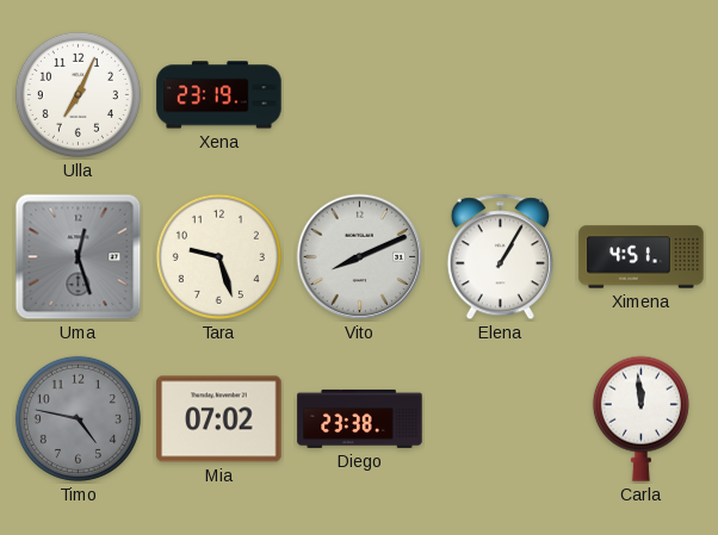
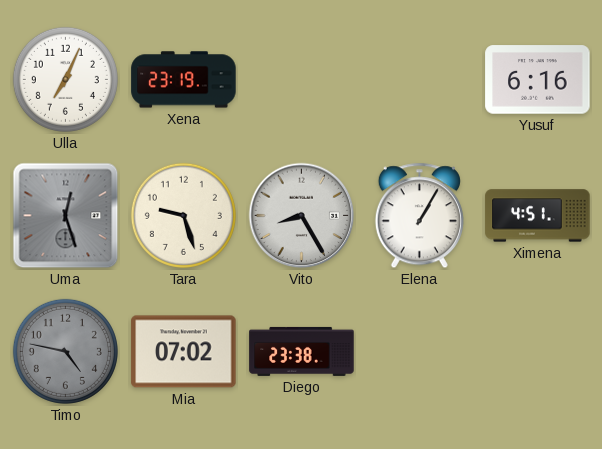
Yusuf: none -> 6:16
Vito: 8:11 -> 8:25
Carla: 11:59 -> none
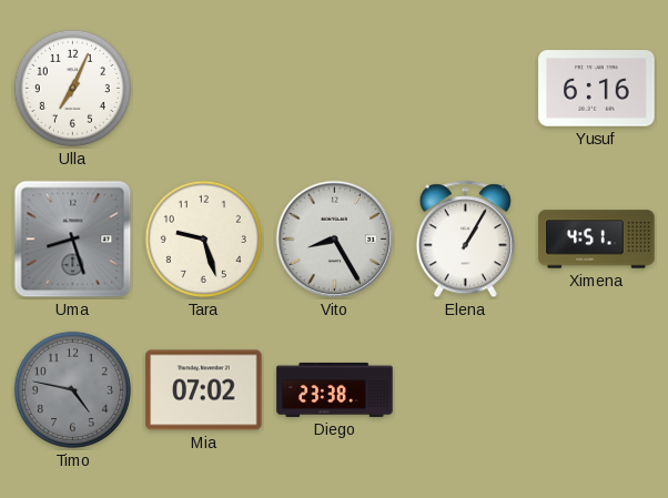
Xena: 23:19 -> none
Uma: 12:27 -> 8:27
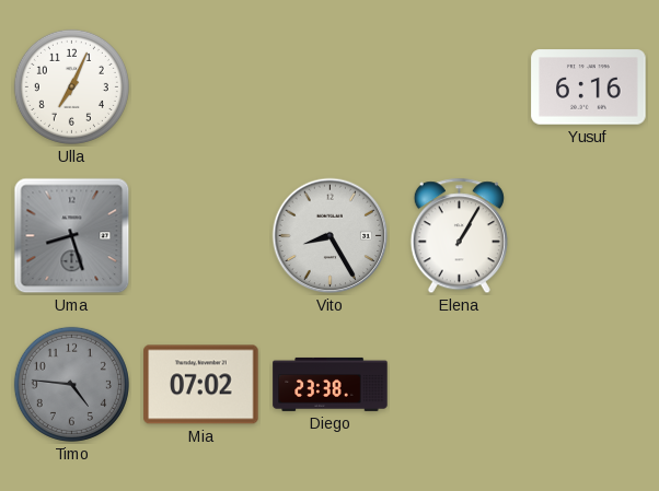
Tara: 9:27 -> none
Ximena: 4:51 -> none
Timo: 4:47 -> 4:46
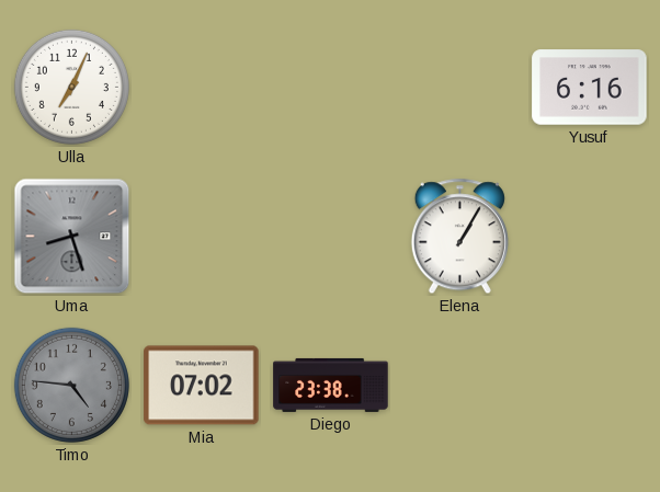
Vito: 8:25 -> none
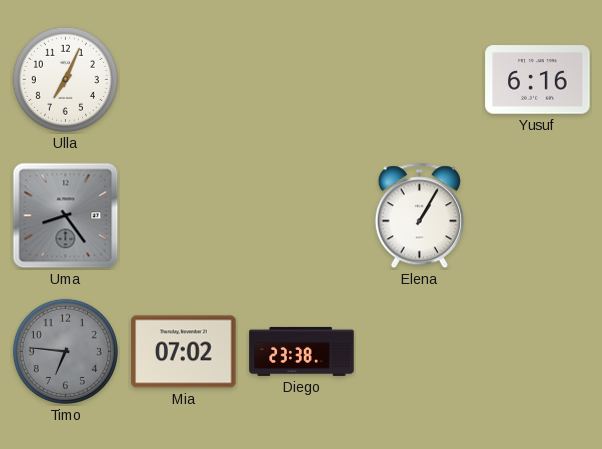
Uma: 8:27 -> 8:24
Timo: 4:46 -> 6:46
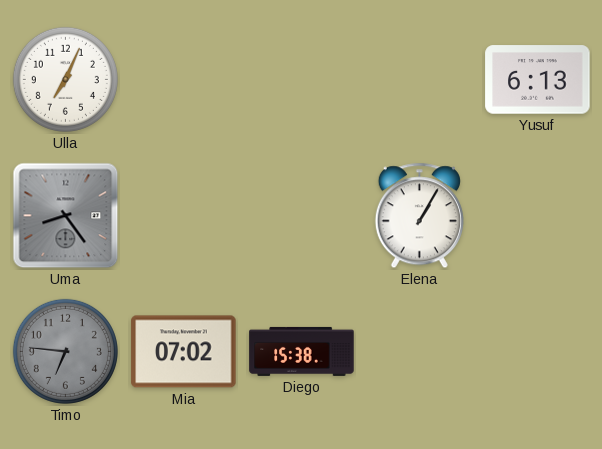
Yusuf: 6:16 -> 6:13
Diego: 23:38 -> 15:38
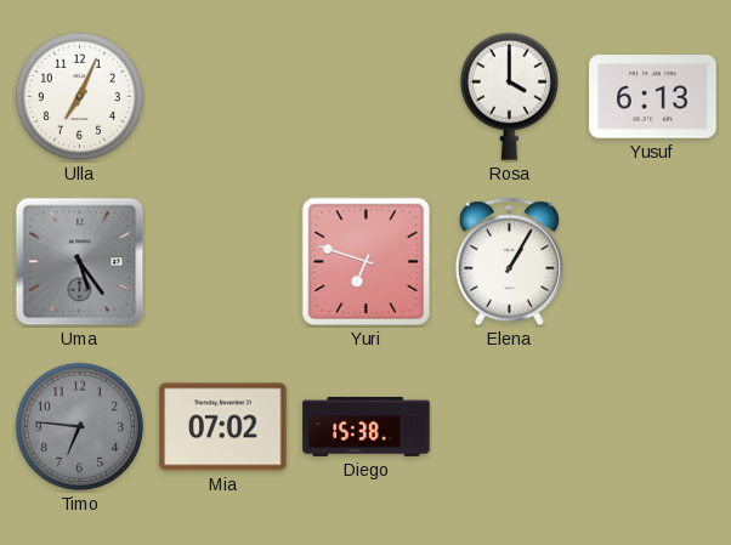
Rosa: none -> 4:00
Uma: 8:24 -> 5:24
Yuri: none -> 6:48
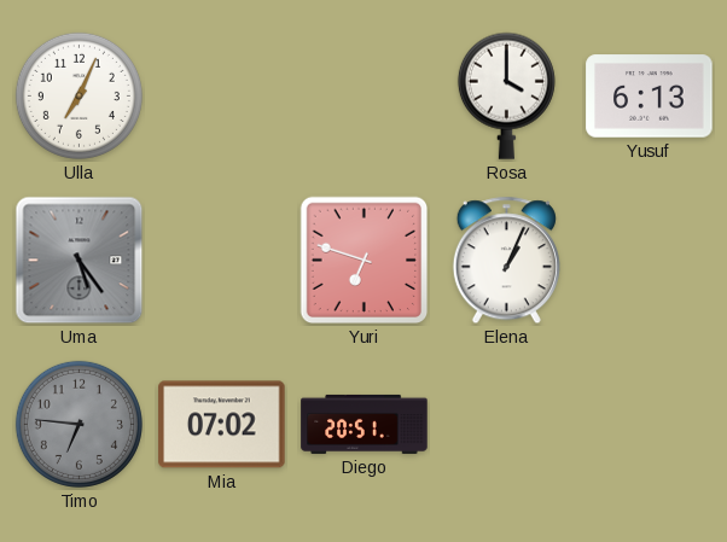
Elena: 1:05 -> 1:04
Diego: 15:38 -> 20:51
